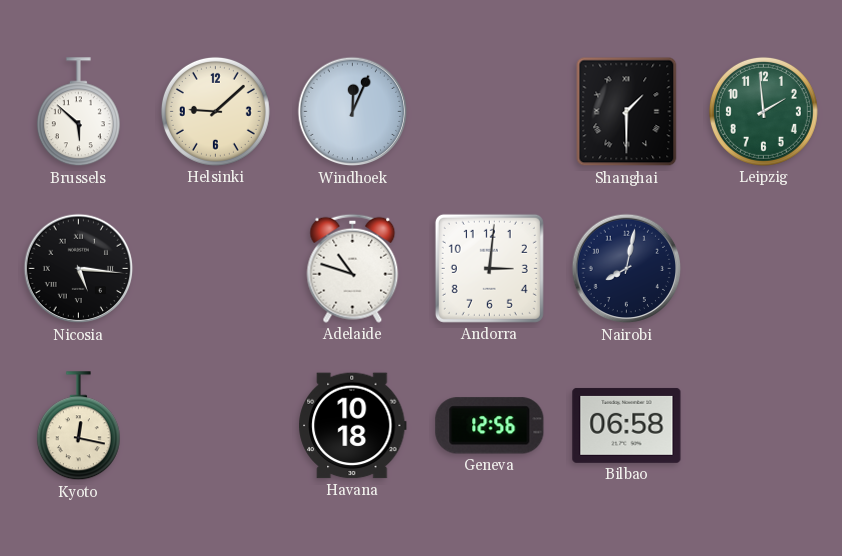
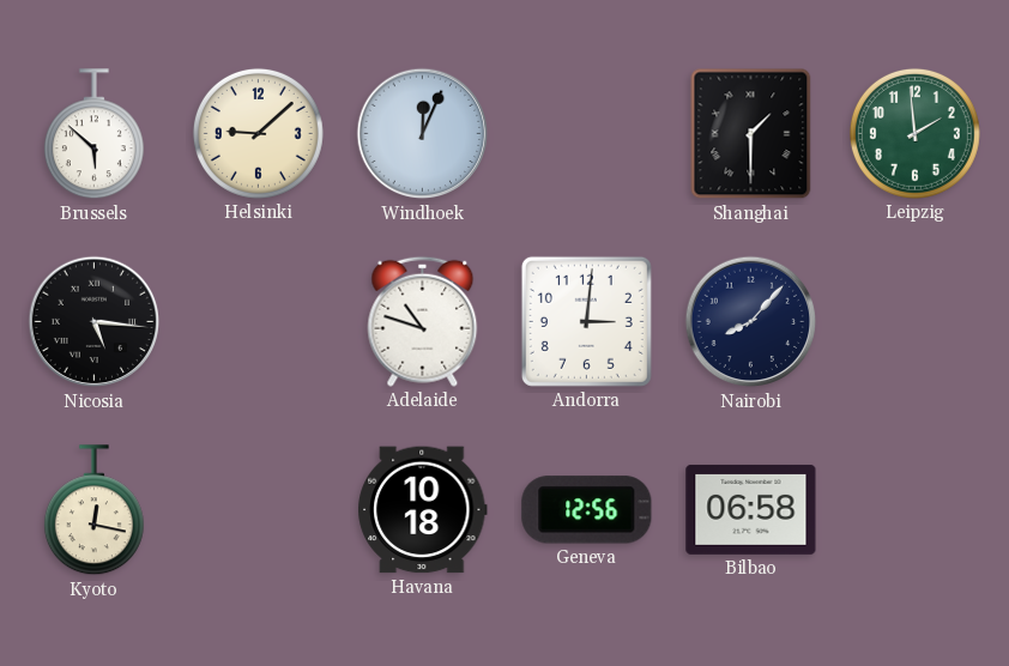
Nairobi: 8:02 -> 8:07
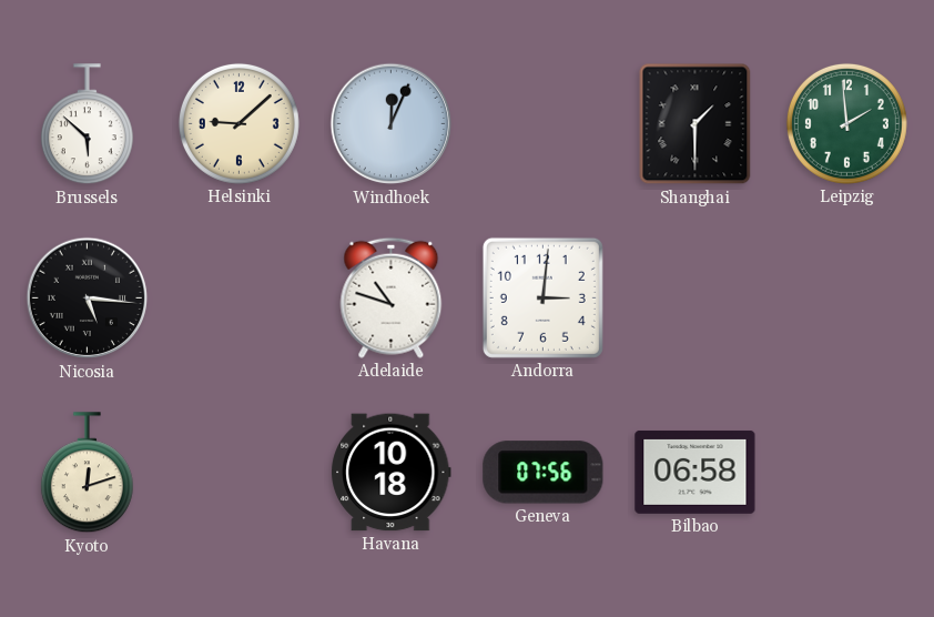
Nairobi: 8:07 -> none
Kyoto: 12:17 -> 12:12
Geneva: 12:56 -> 07:56
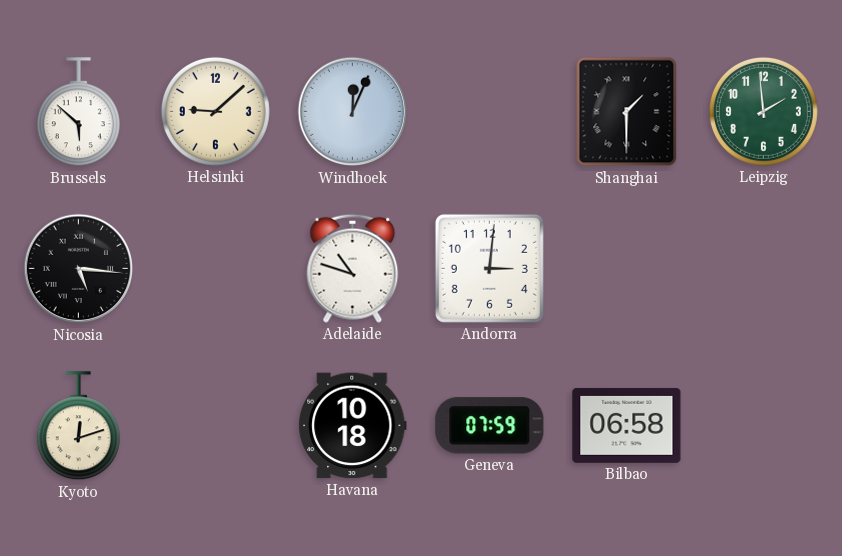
Geneva: 07:56 -> 07:59
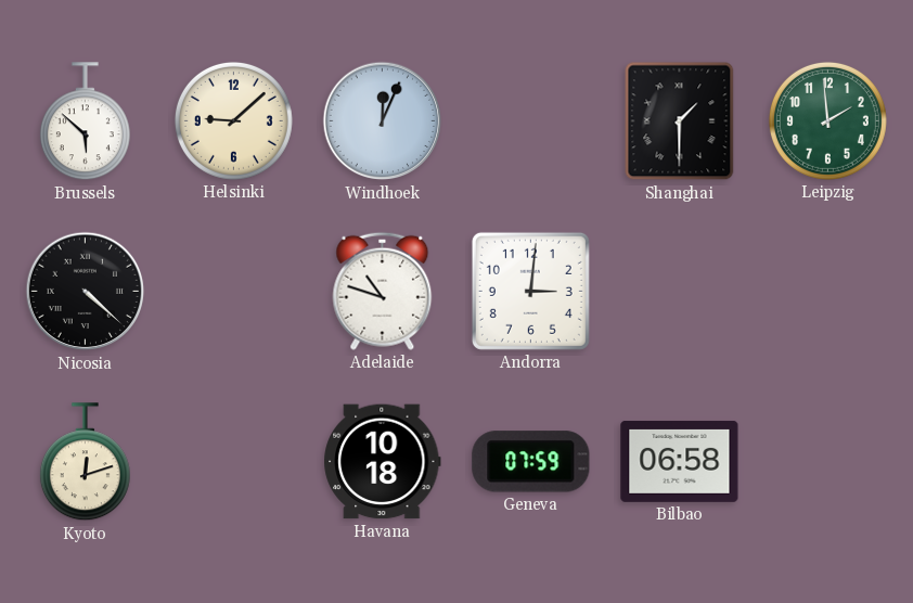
Nicosia: 5:16 -> 4:22
